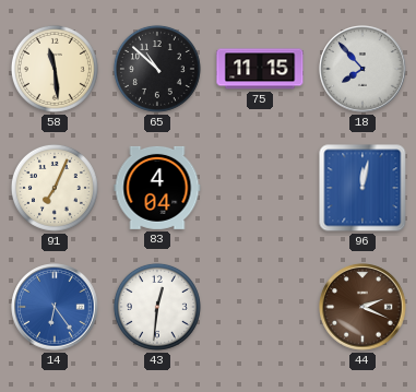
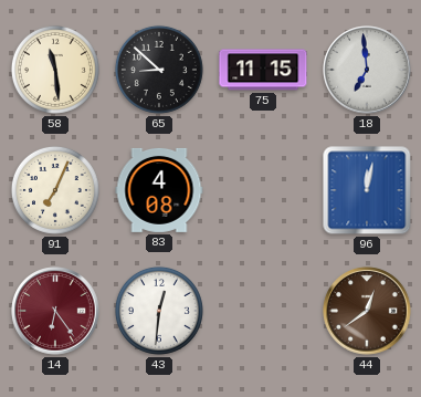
65: 10:52 -> 8:52
18: 7:53 -> 6:59
83: 4:04 -> 4:08
14 dial: blue -> burgundy
44: 2:19 -> 12:39
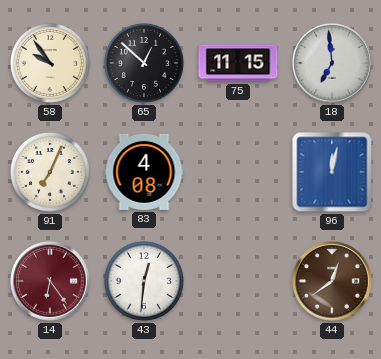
58: 11:29 -> 9:54
65: 8:52 -> 12:52
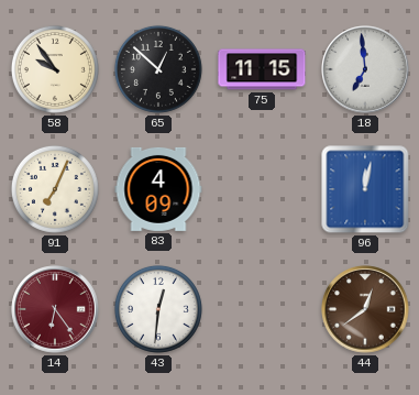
83: 4:08 -> 4:09
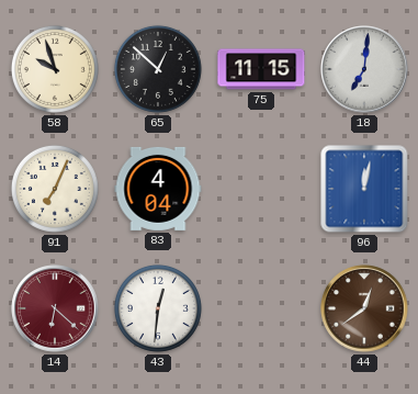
58: 9:54 -> 9:57
18: 6:59 -> 7:01
83: 4:09 -> 4:04
14: 6:24 -> 6:22
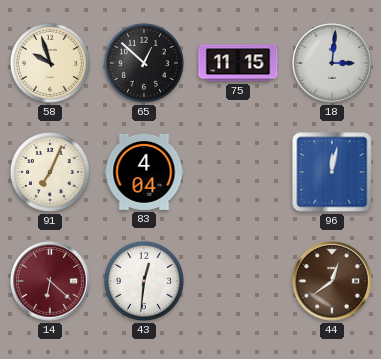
18: 7:01 -> 3:01
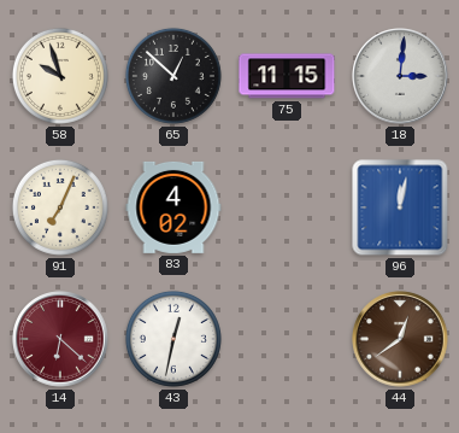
83: 4:04 -> 4:02
43: 12:31 -> 12:32
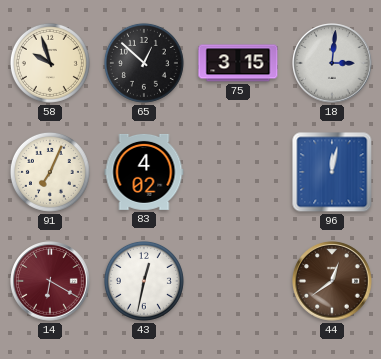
75: 11:15 -> 3:15
14: 6:22 -> 6:20
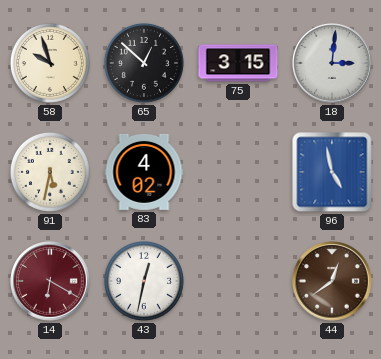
91: 7:04 -> 5:32
96: 12:02 -> 4:58
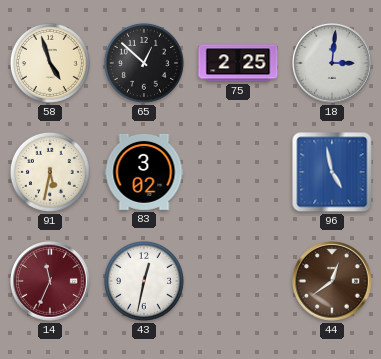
58: 9:57 -> 4:57
75: 3:15 -> 2:25
83: 4:02 -> 3:02
14: 6:20 -> 11:34
